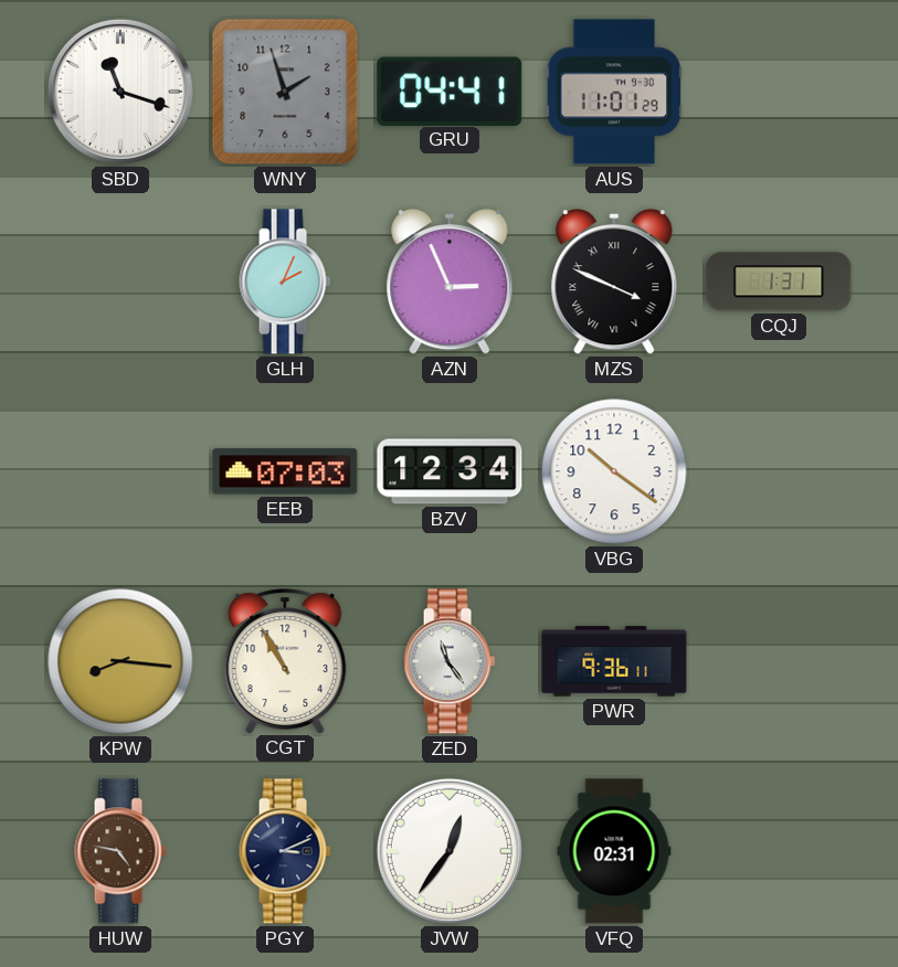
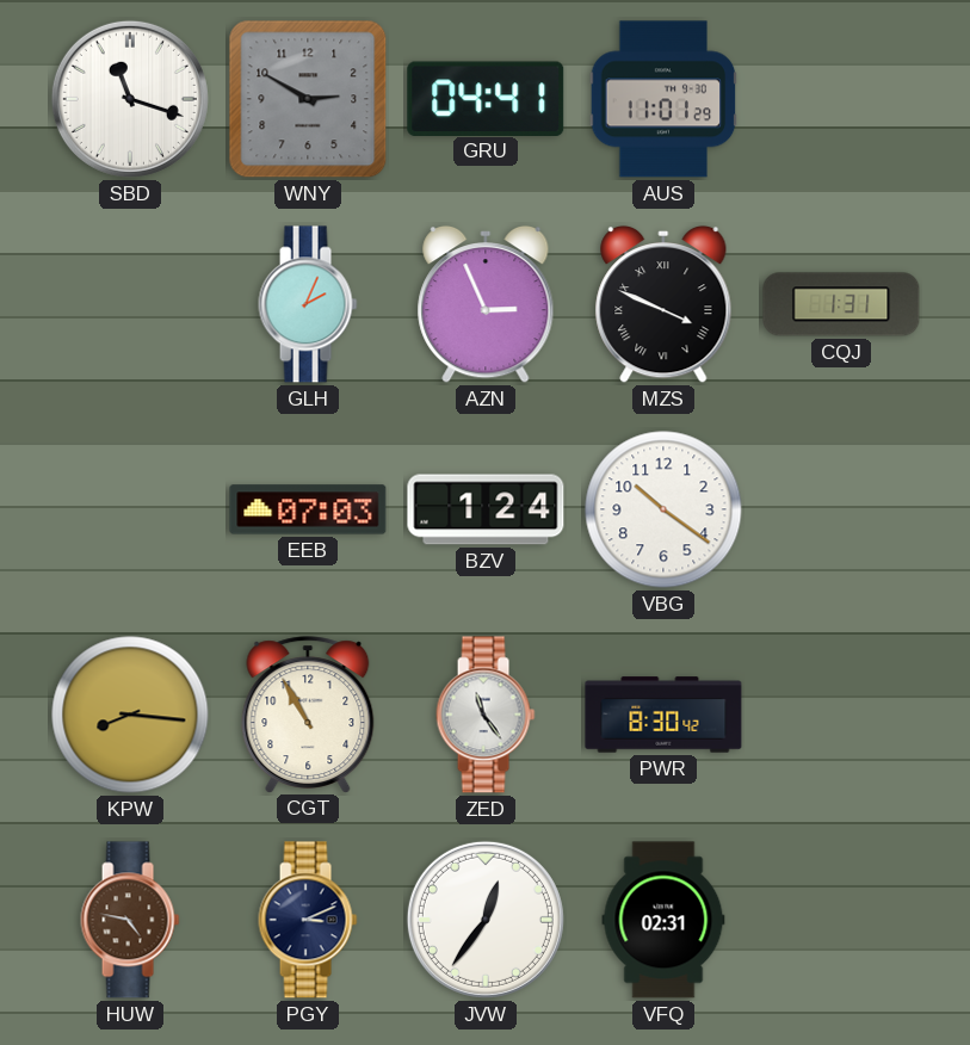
WNY: 1:57 -> 2:50
BZV: 12:34 -> 1:24
PWR: 9:36 -> 8:30
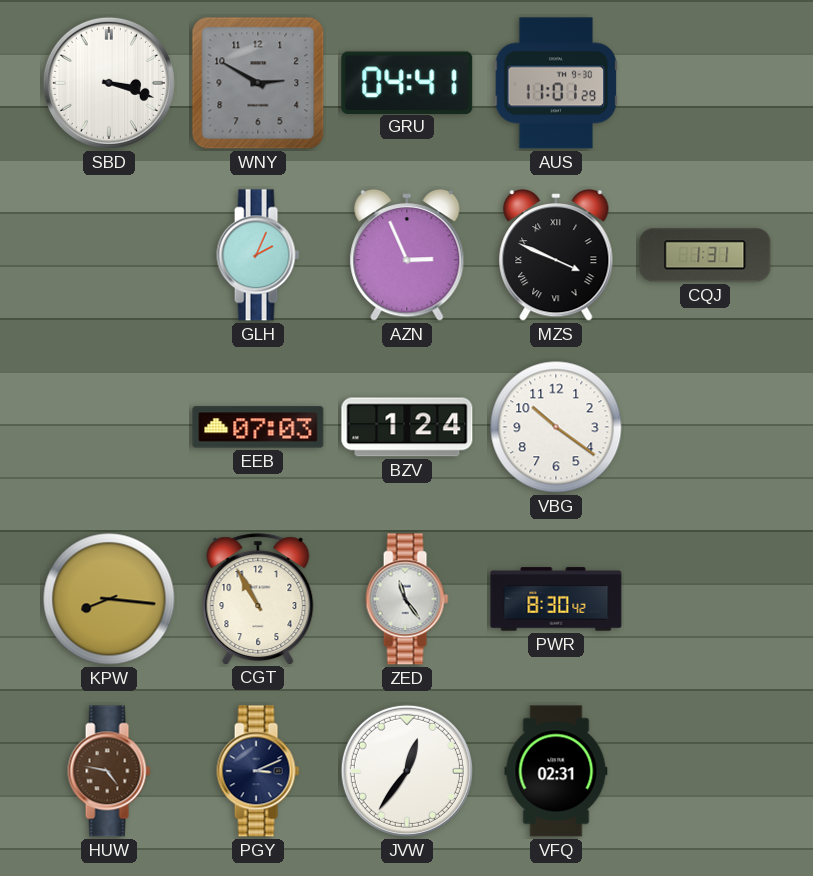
SBD: 11:18 -> 3:18
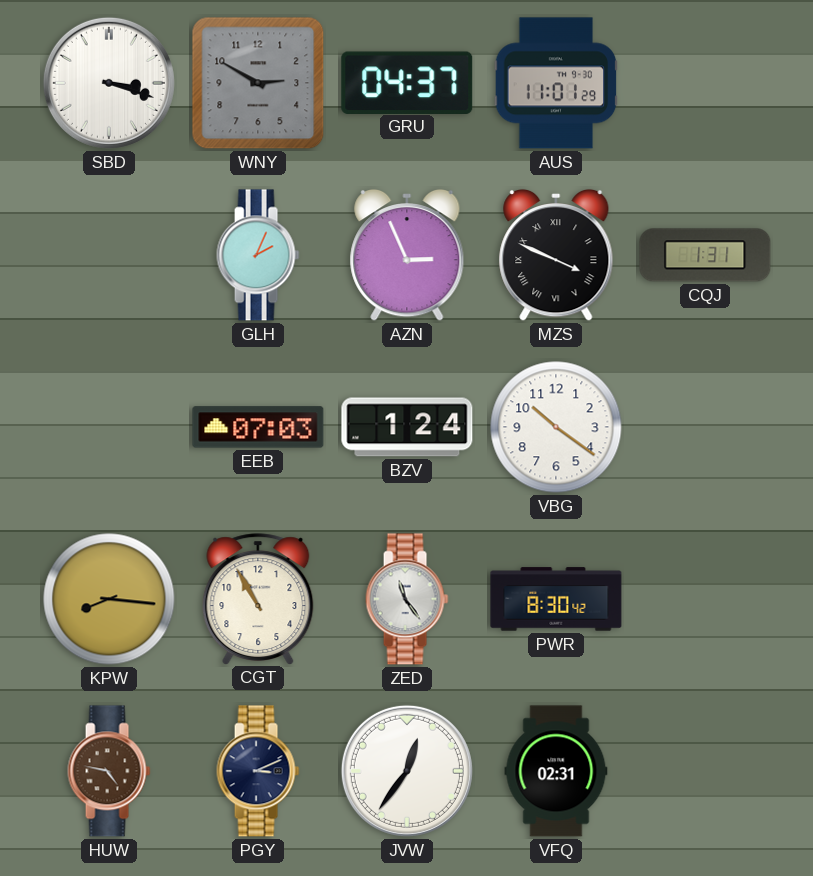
GRU: 04:41 -> 04:37
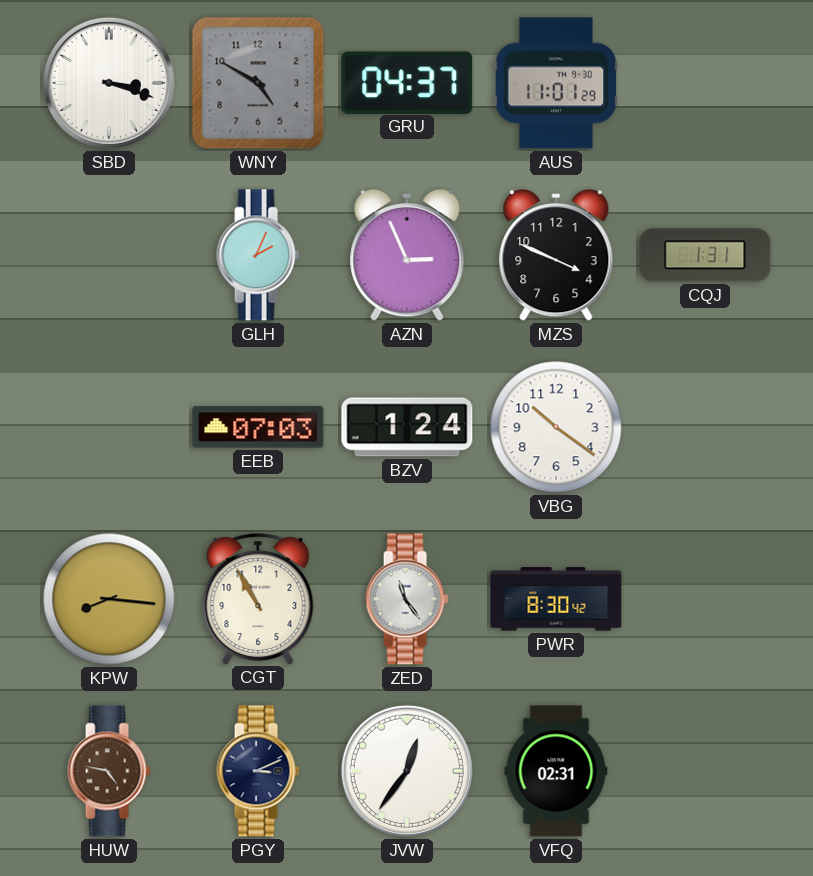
WNY: 2:50 -> 4:50
MZS numerals: Roman -> Arabic
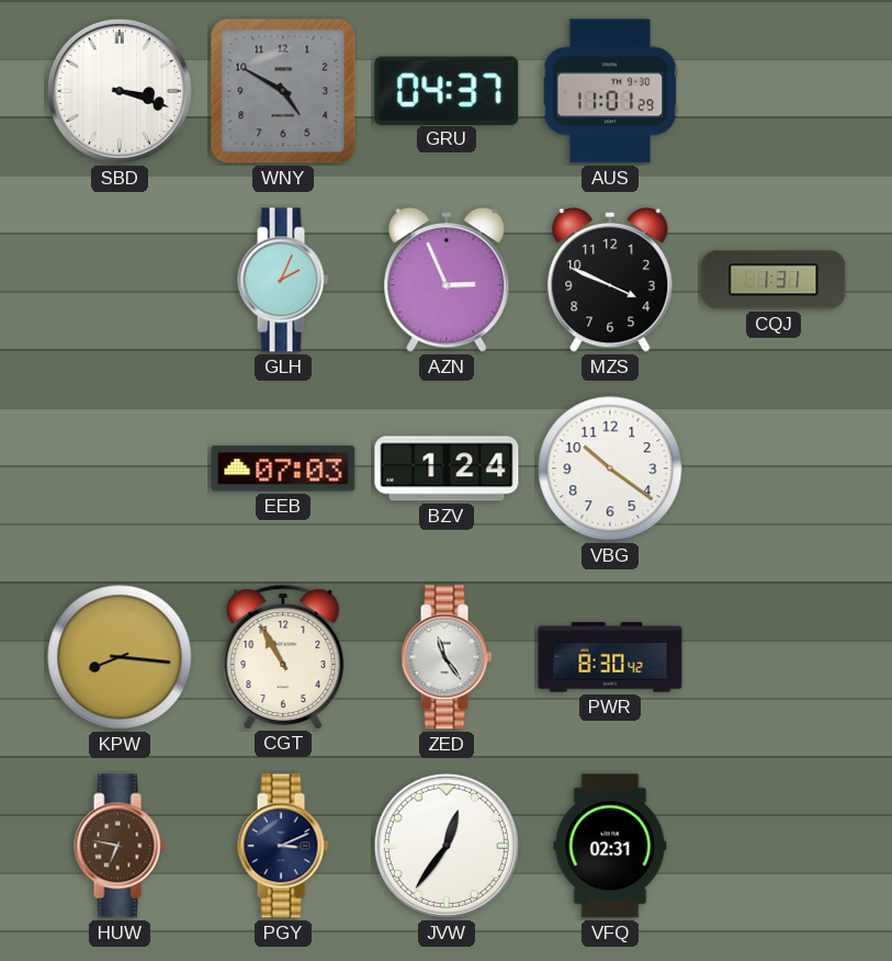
HUW: 4:47 -> 6:47
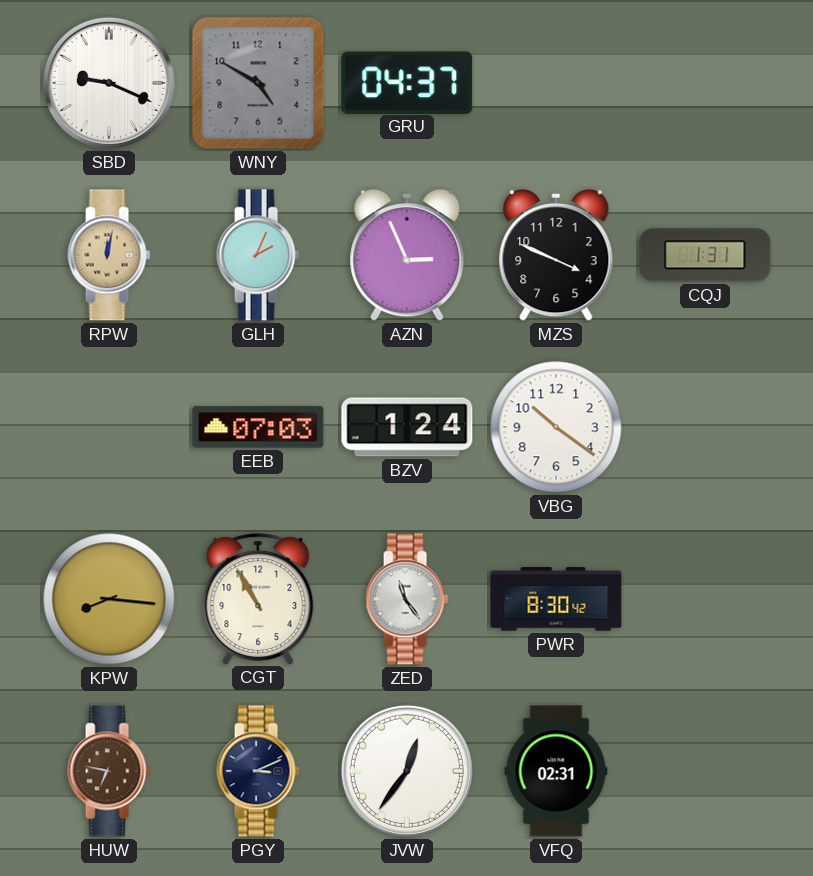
SBD: 3:18 -> 9:19
AUS: 11:01 -> none
RPW: none -> 12:02
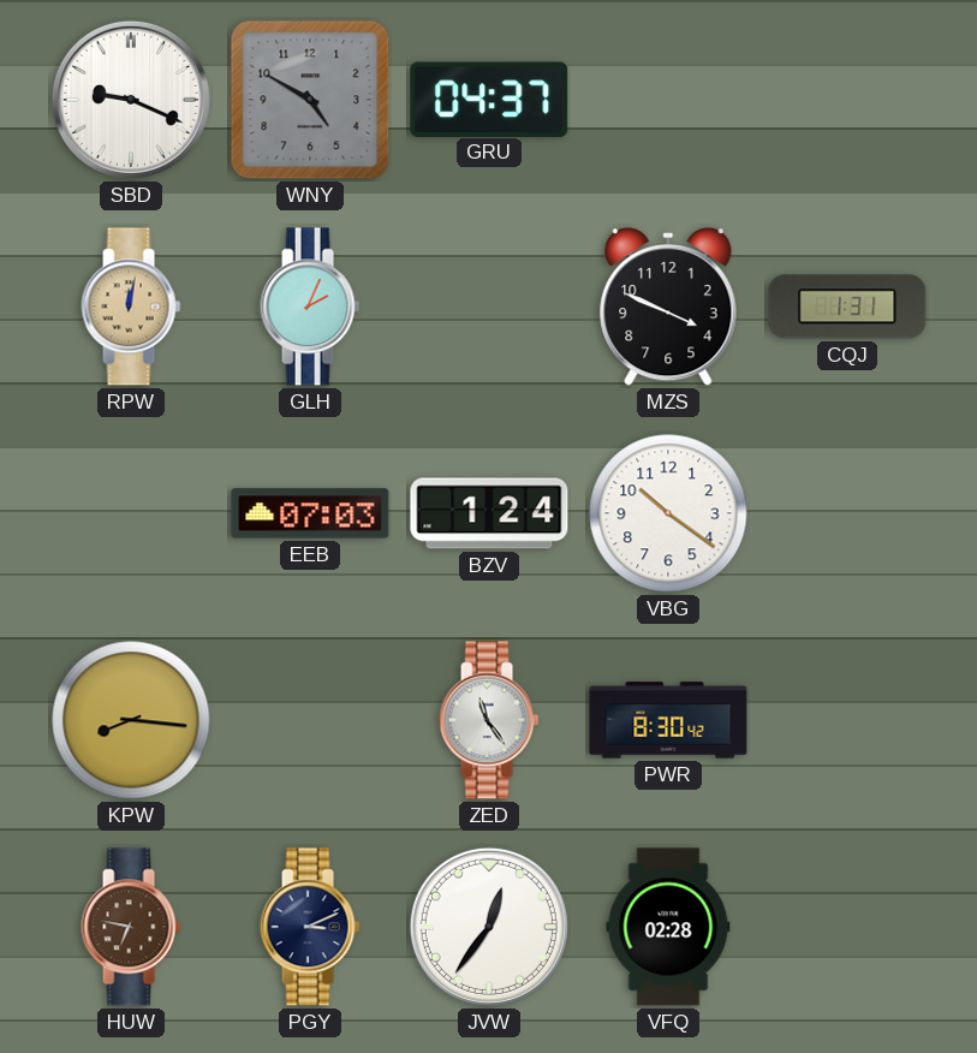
AZN: 2:56 -> none
CGT: 10:55 -> none
VFQ: 02:31 -> 02:28
